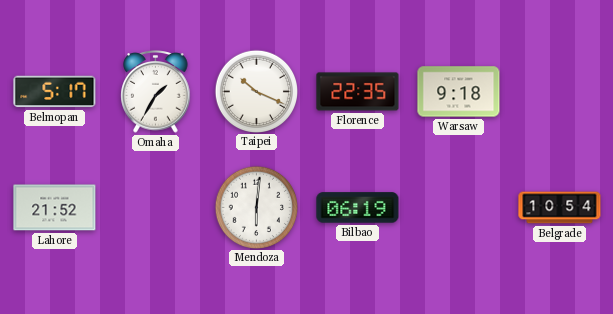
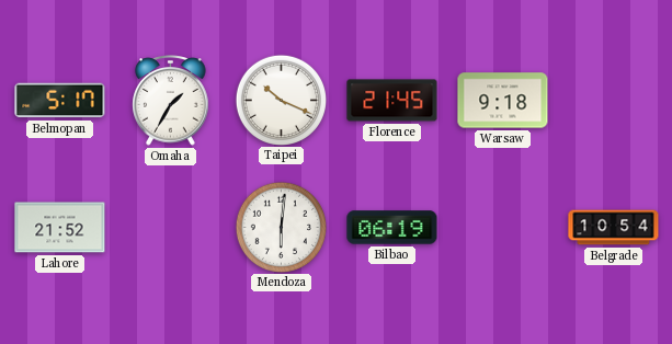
Florence: 22:35 -> 21:45
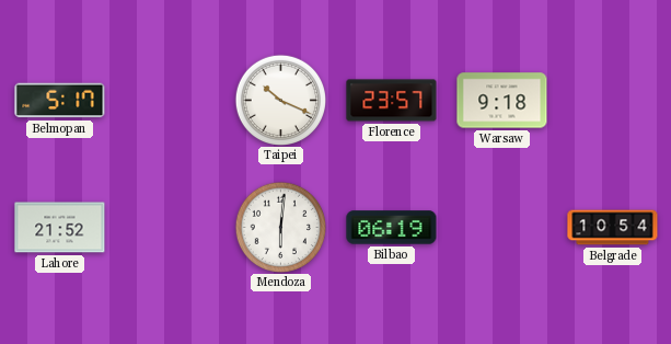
Omaha: 1:35 -> none
Florence: 21:45 -> 23:57
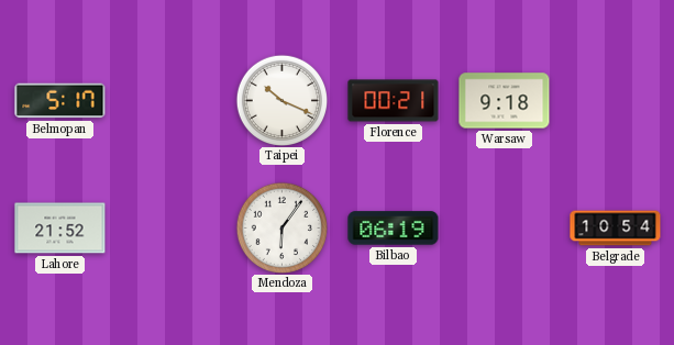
Florence: 23:57 -> 00:21
Mendoza: 6:01 -> 6:06
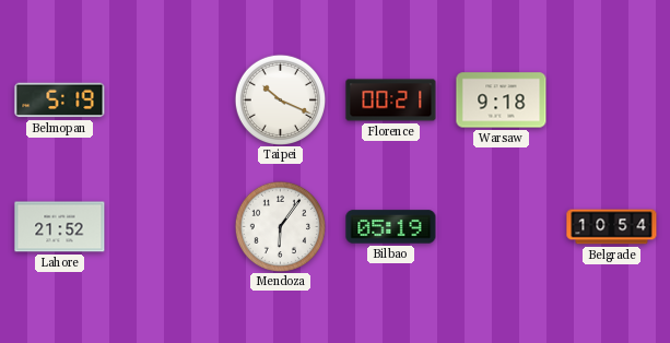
Belmopan: 5:17 -> 5:19
Bilbao: 06:19 -> 05:19
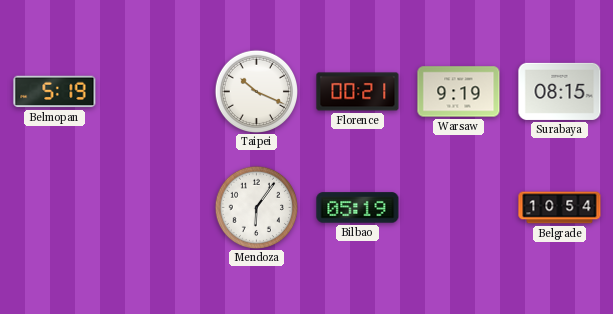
Warsaw: 9:18 -> 9:19
Surabaya: none -> 08:15
Lahore: 21:52 -> none
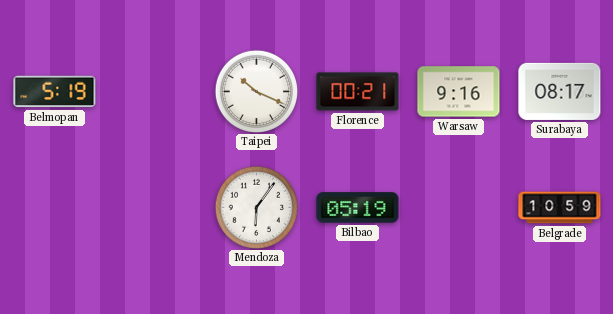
Warsaw: 9:19 -> 9:16
Surabaya: 08:15 -> 08:17
Belgrade: 10:54 -> 10:59
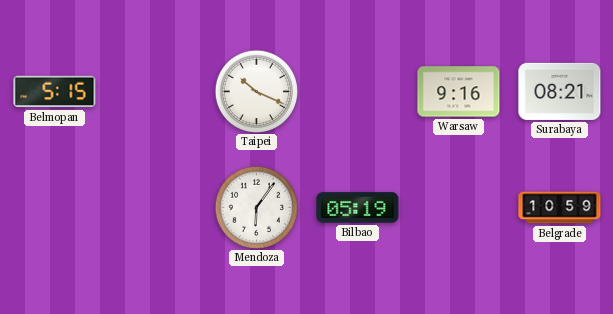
Belmopan: 5:19 -> 5:15
Florence: 00:21 -> none
Surabaya: 08:17 -> 08:21
